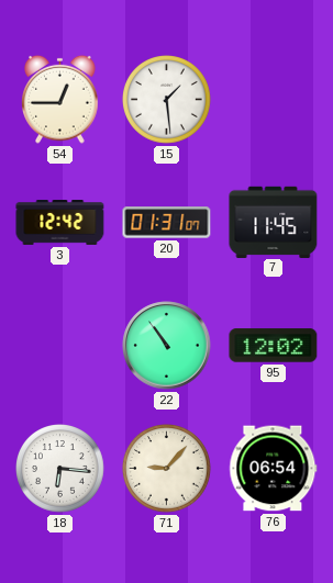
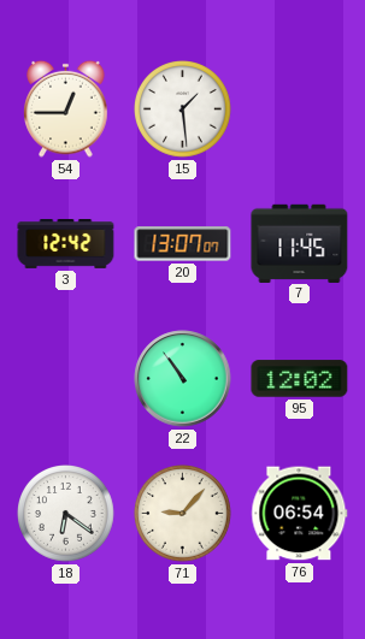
20: 01:31 -> 13:07
18: 6:16 -> 6:21
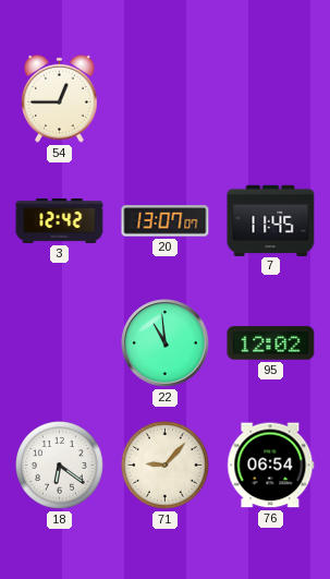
15: 1:29 -> none
22: 10:54 -> 10:59
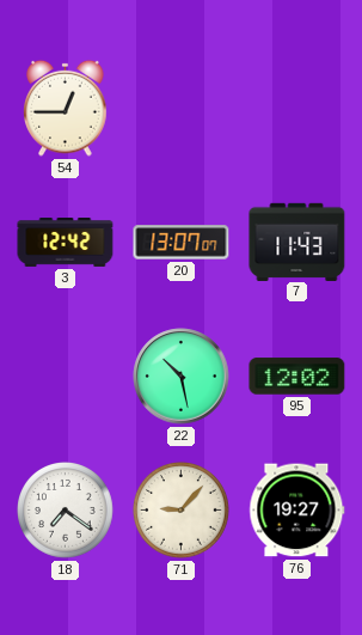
7: 11:45 -> 11:43
22: 10:59 -> 10:28
18: 6:21 -> 7:21
76: 06:54 -> 19:27
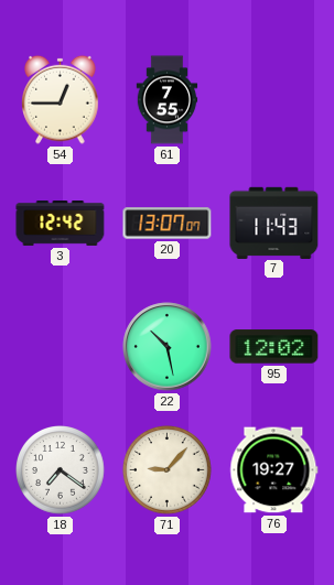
61: none -> 7:55
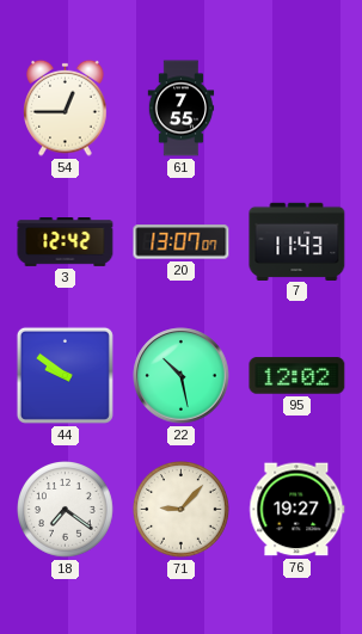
44: none -> 9:51
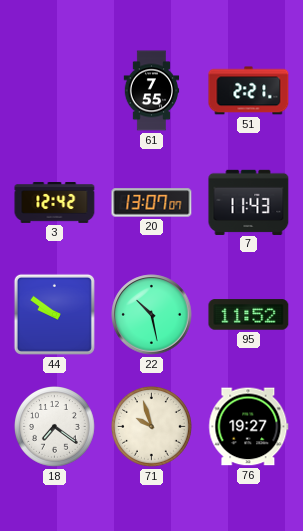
54: 12:45 -> none
51: none -> 2:21
95: 12:02 -> 11:52
71: 9:07 -> 9:57
